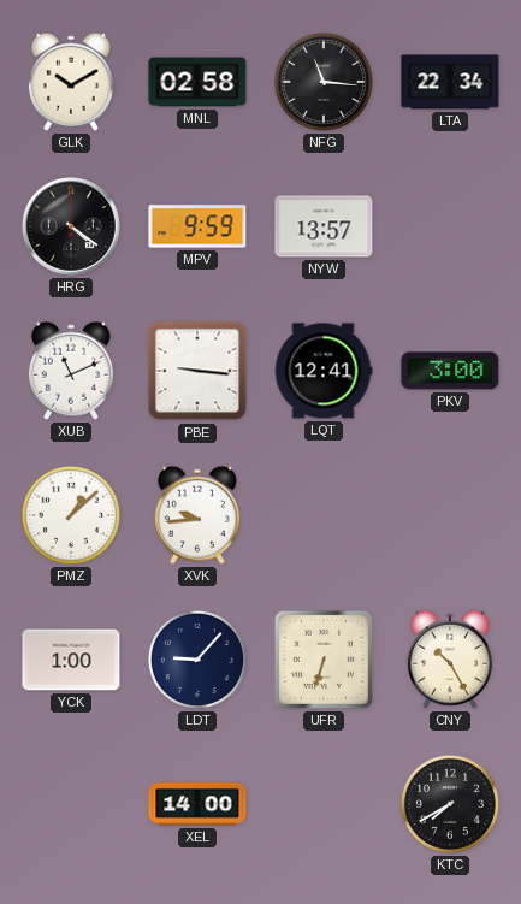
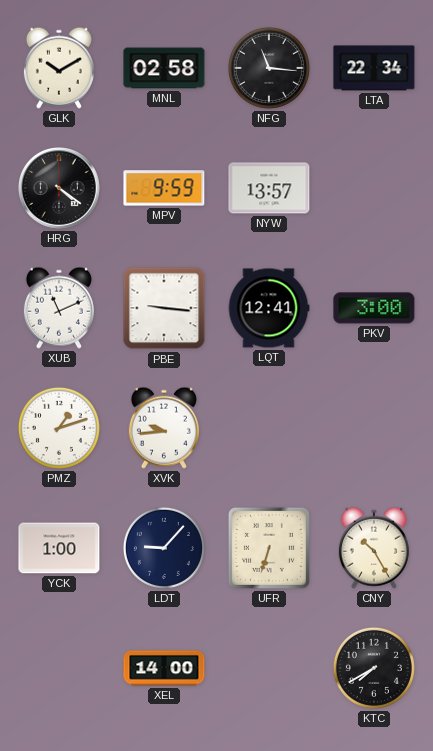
PMZ: 1:08 -> 1:12
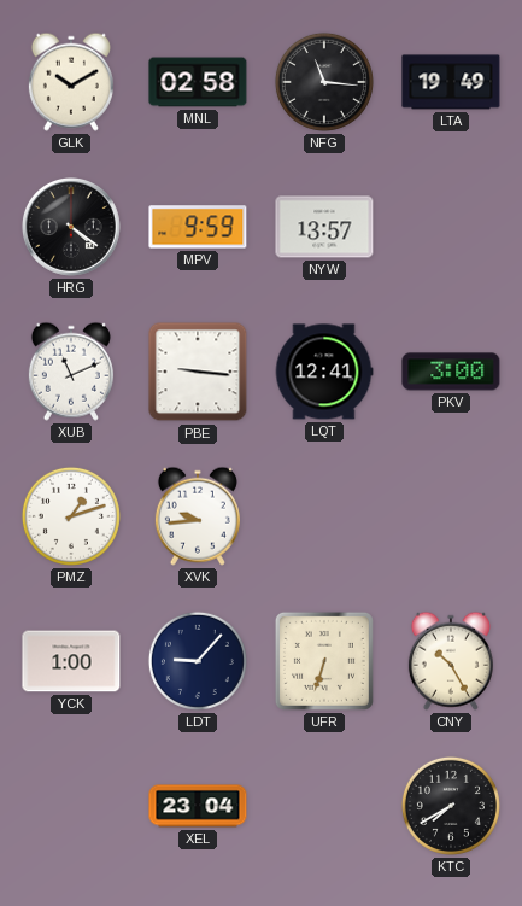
LTA: 22:34 -> 19:49
XEL: 14:00 -> 23:04
